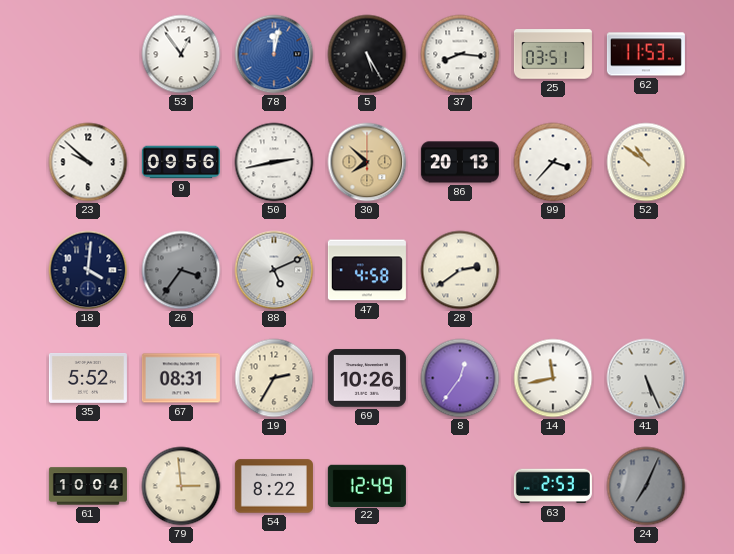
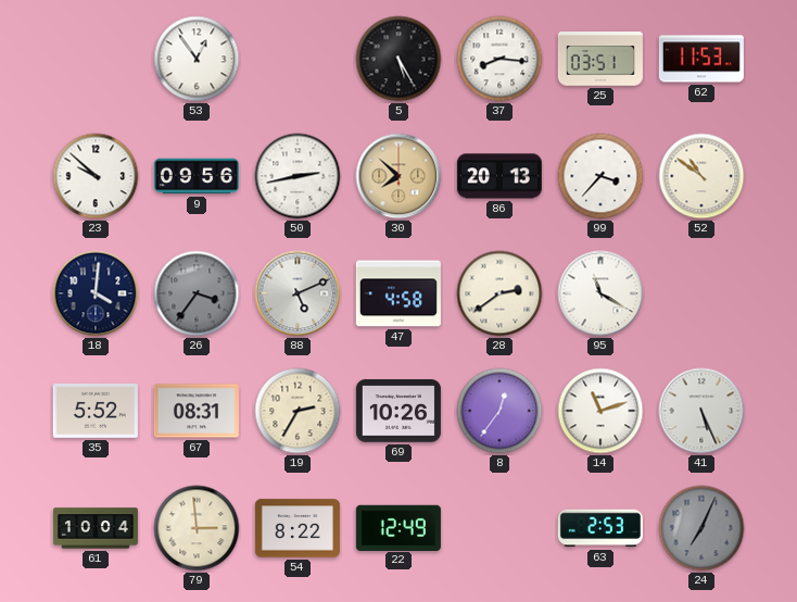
78: 12:02 -> none
95: none -> 11:20
14: 11:43 -> 11:12
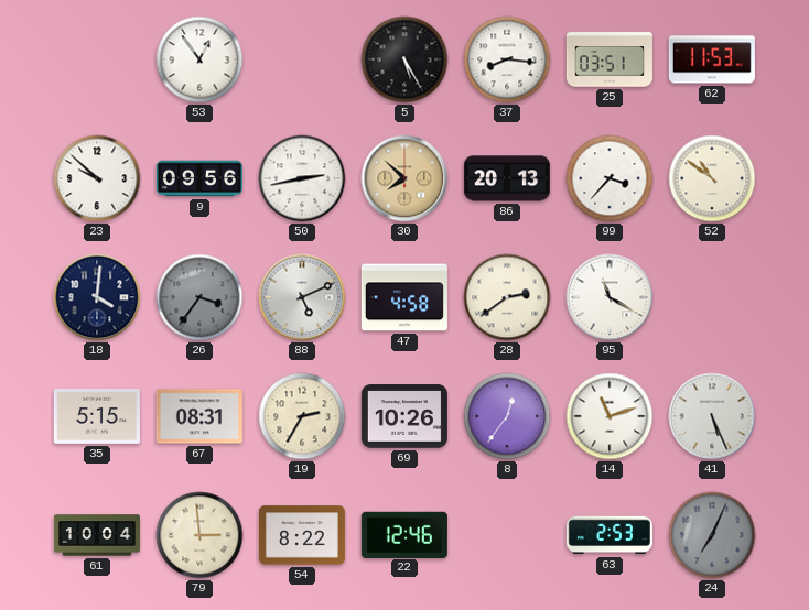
35: 5:52 -> 5:15
22: 12:49 -> 12:46
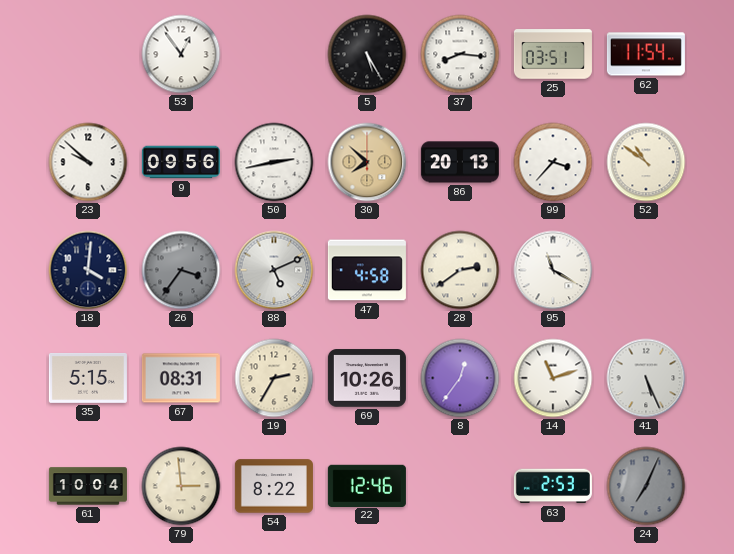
62: 11:53 -> 11:54
